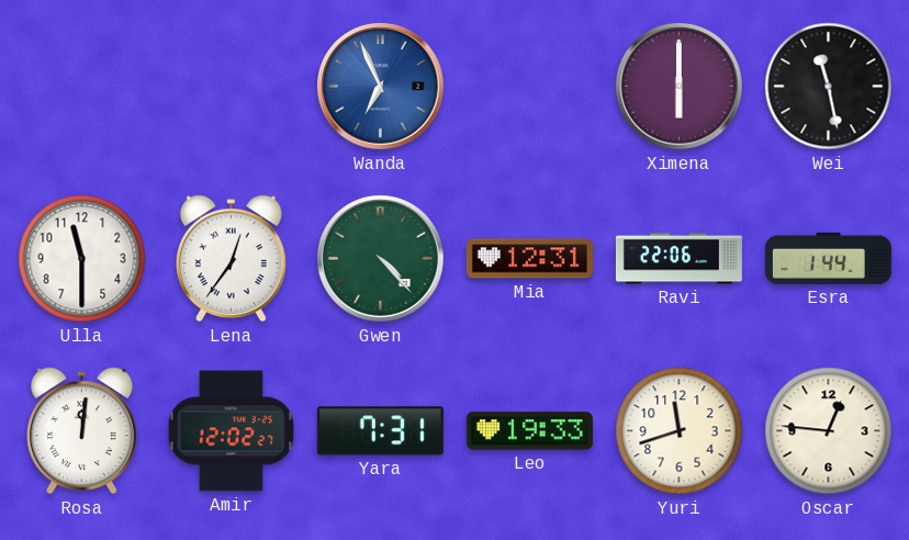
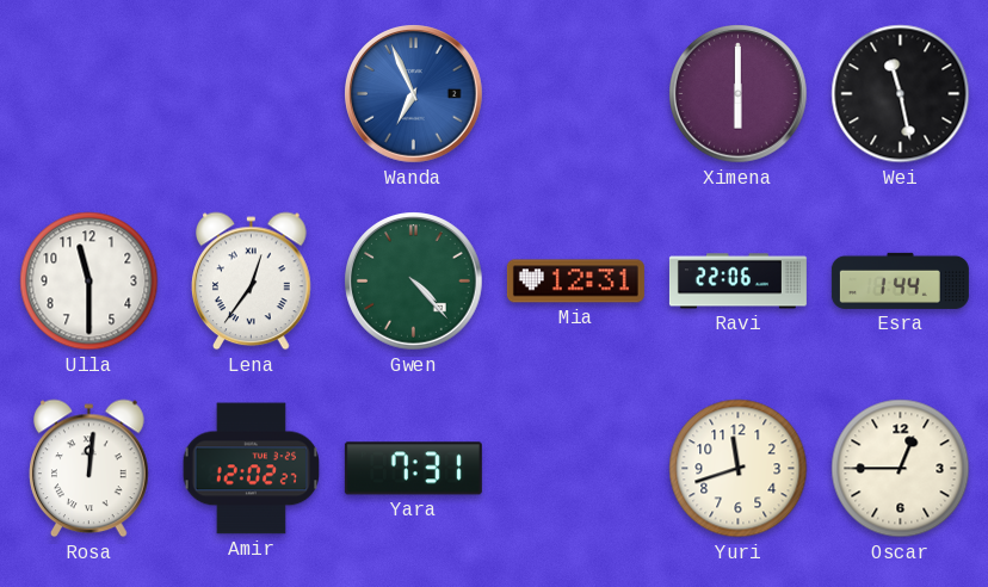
Leo: 19:33 -> none
Oscar: 12:46 -> 12:45
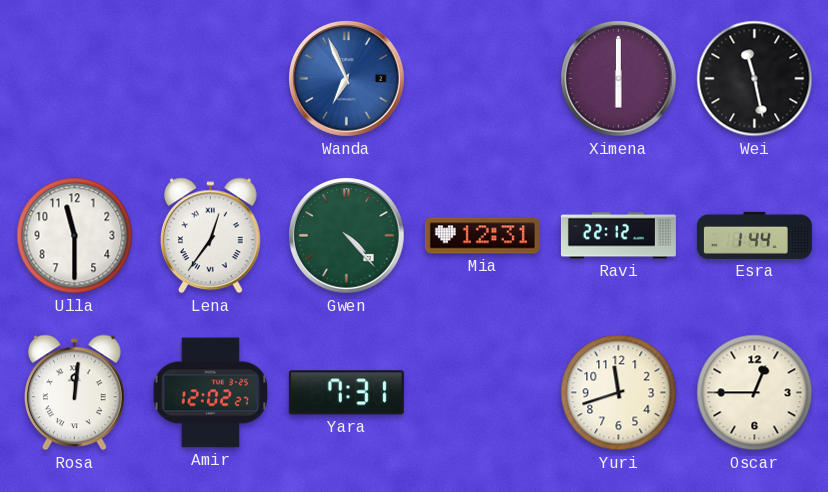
Ravi: 22:06 -> 22:12
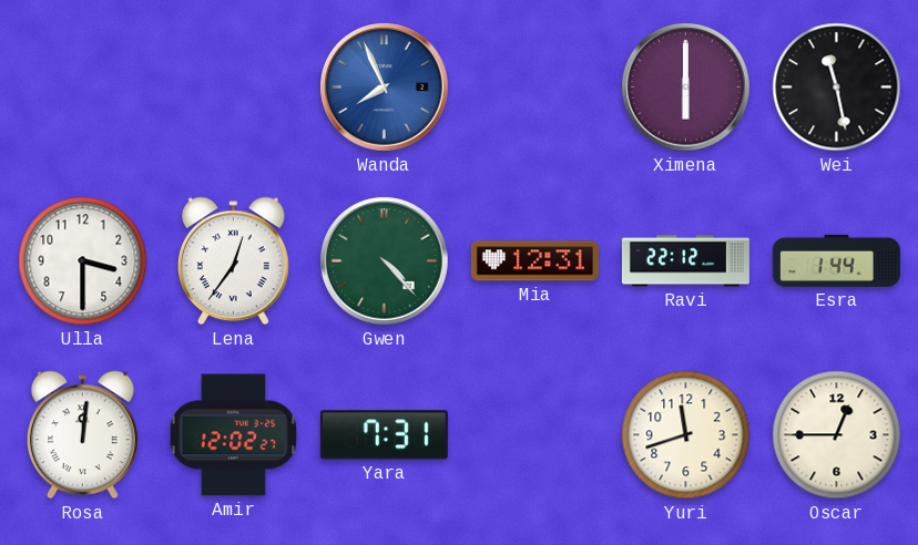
Wanda: 6:56 -> 7:56
Ulla: 11:30 -> 3:30
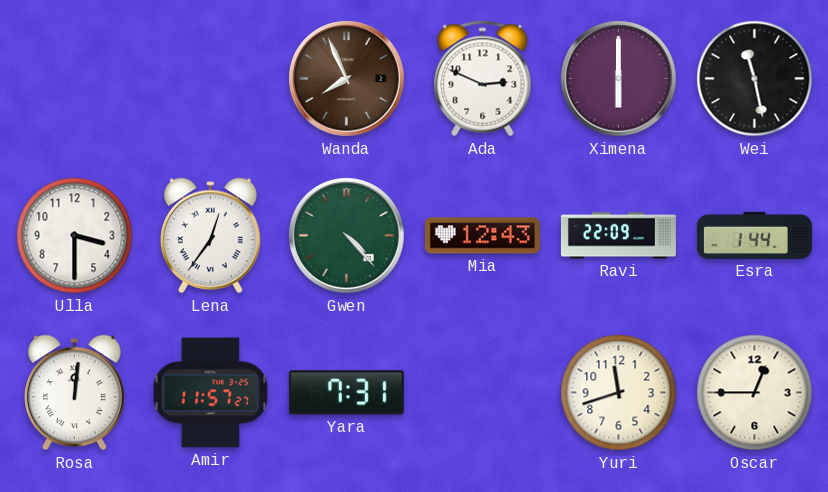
Wanda dial: blue -> brown
Ada: none -> 2:49
Mia: 12:31 -> 12:43
Ravi: 22:12 -> 22:09
Amir: 12:02 -> 11:57
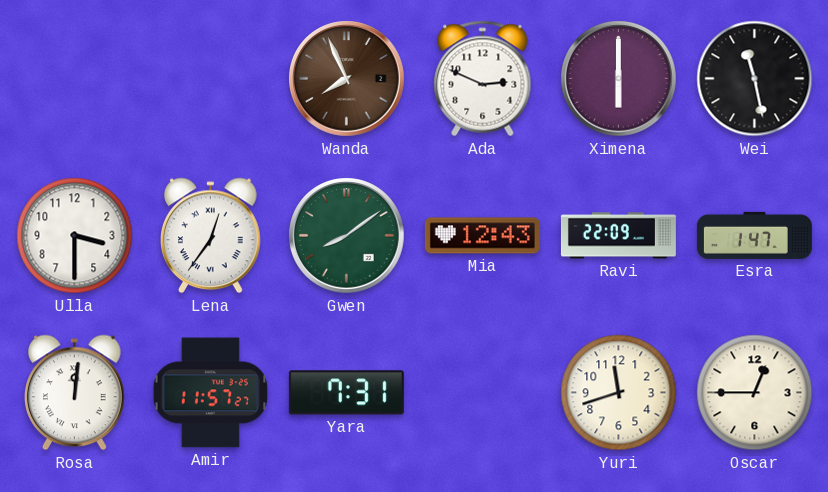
Gwen: 4:23 -> 8:09
Esra: 1:44 -> 1:47
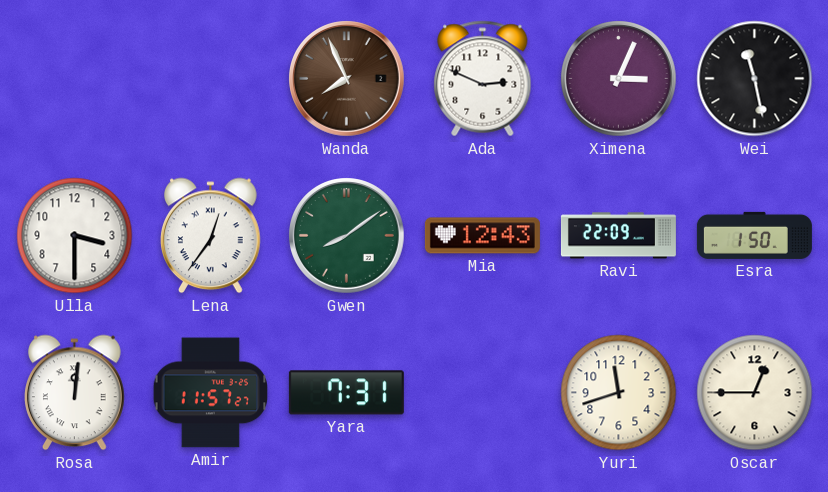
Ximena: 6:00 -> 3:04
Esra: 1:47 -> 1:50
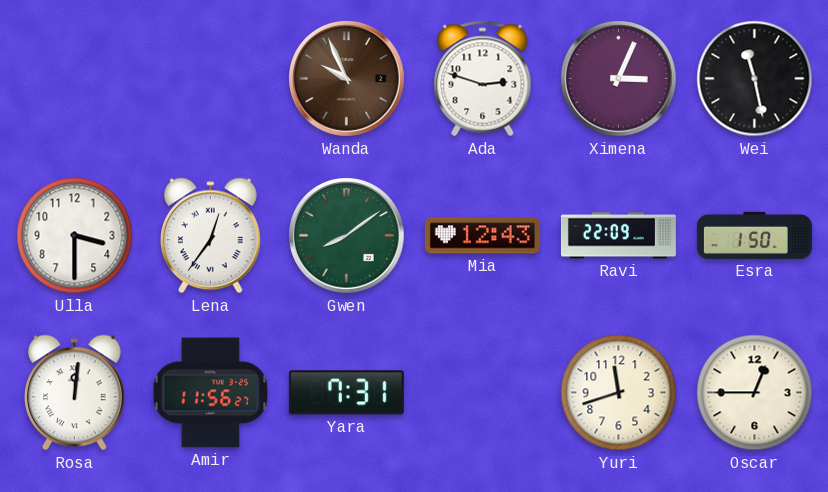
Wanda: 7:56 -> 9:56
Ada: 2:49 -> 2:48
Amir: 11:57 -> 11:56
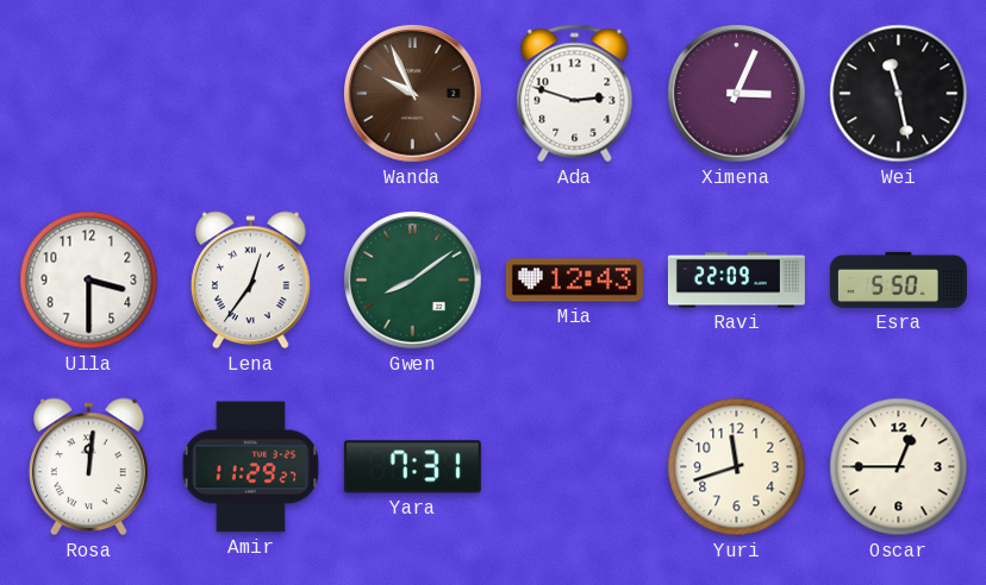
Esra: 1:50 -> 5:50
Amir: 11:56 -> 11:29
